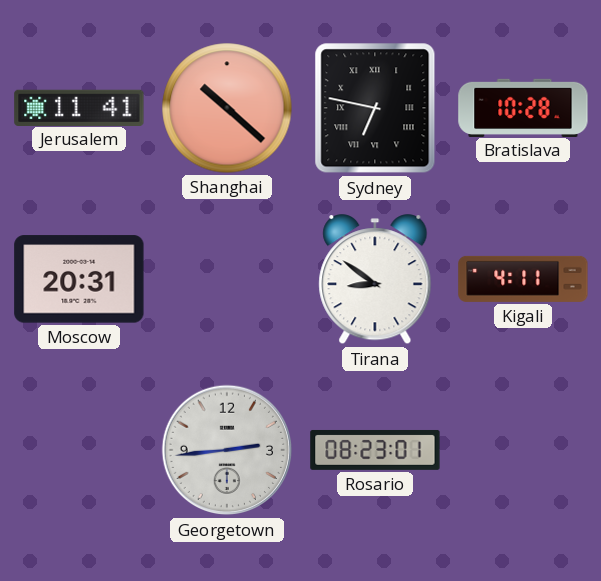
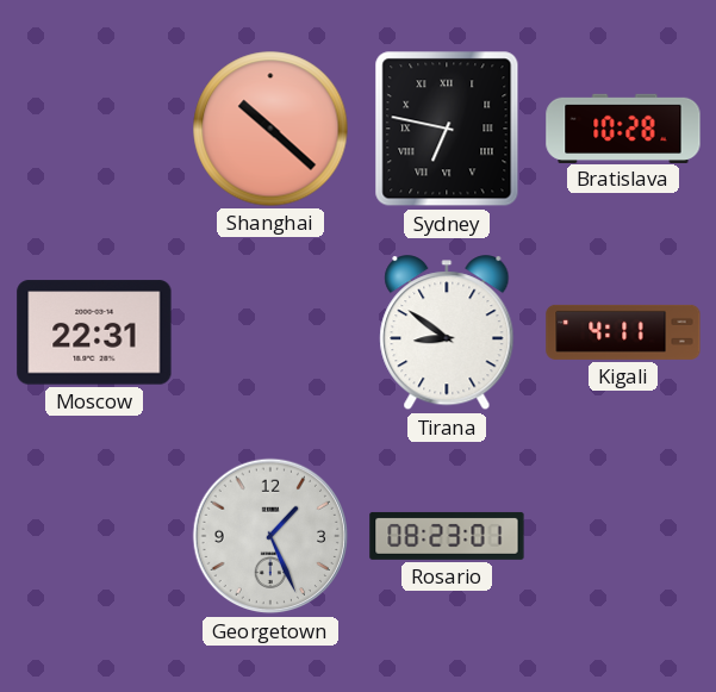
Jerusalem: 11:41 -> none
Moscow: 20:31 -> 22:31
Georgetown: 2:44 -> 1:26
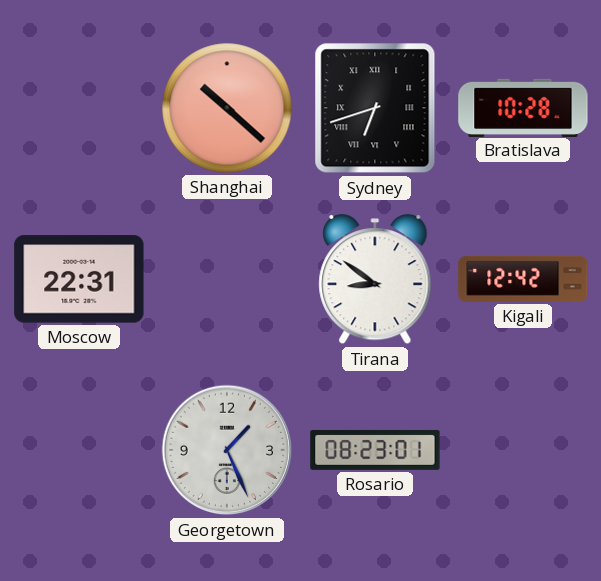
Sydney: 6:47 -> 6:42
Kigali: 4:11 -> 12:42
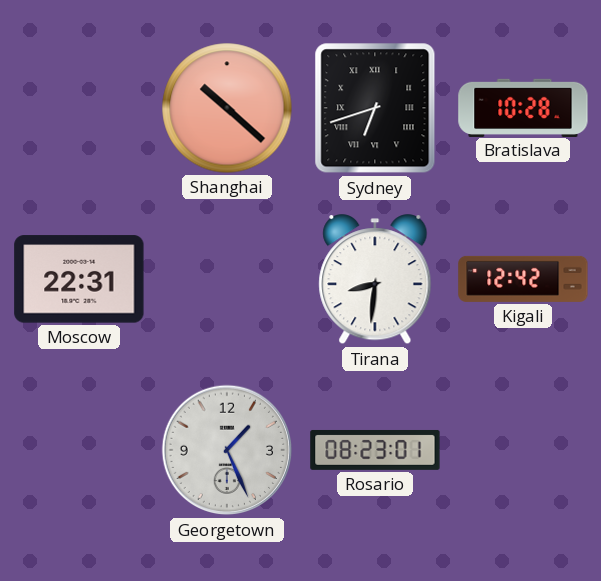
Tirana: 8:51 -> 8:31
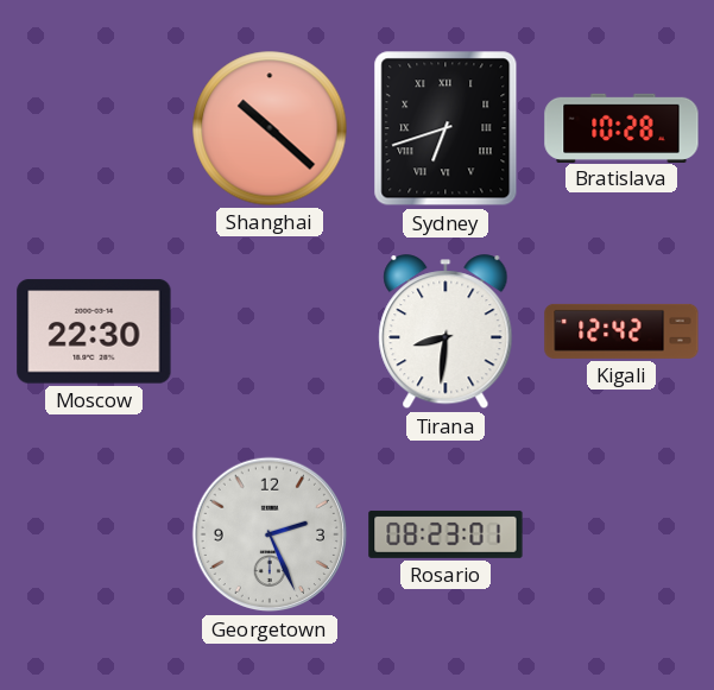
Moscow: 22:31 -> 22:30
Georgetown: 1:26 -> 2:26
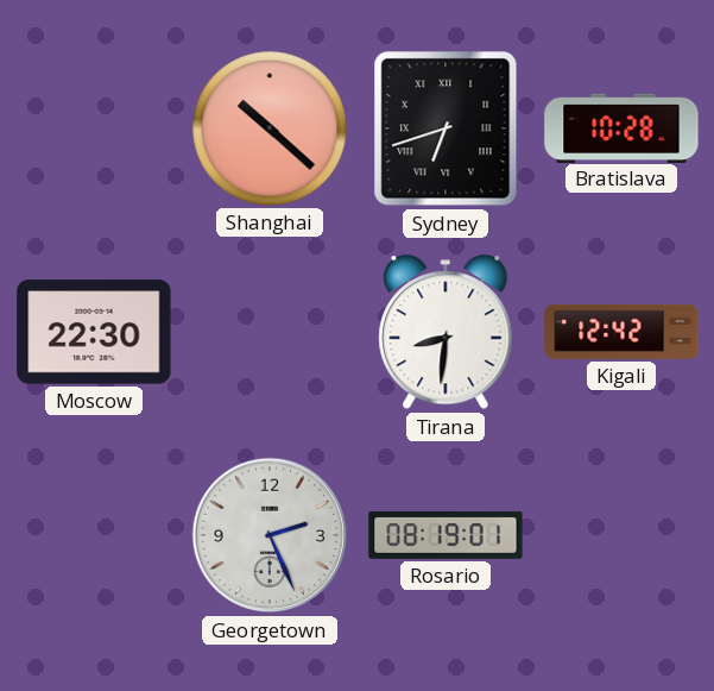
Rosario: 08:23 -> 08:19
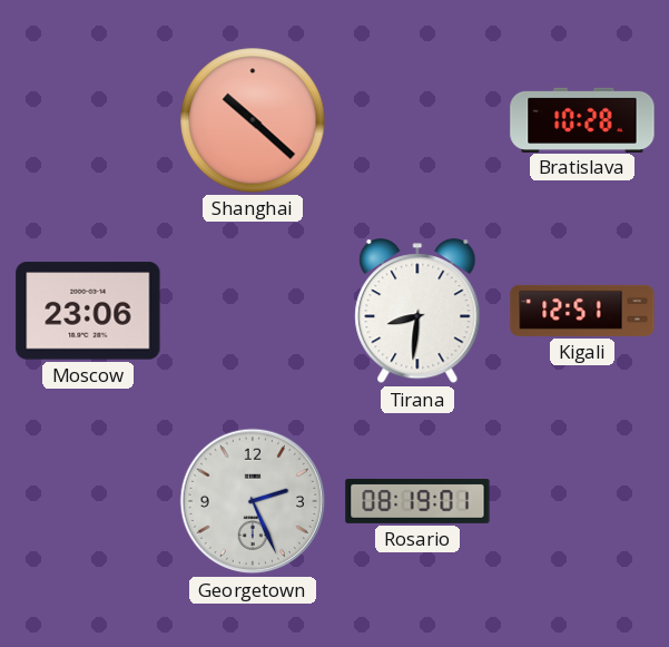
Sydney: 6:42 -> none
Moscow: 22:30 -> 23:06
Kigali: 12:42 -> 12:51
